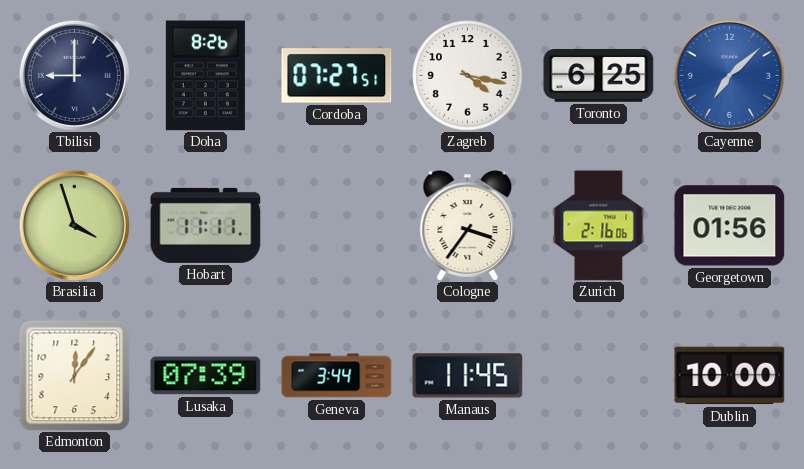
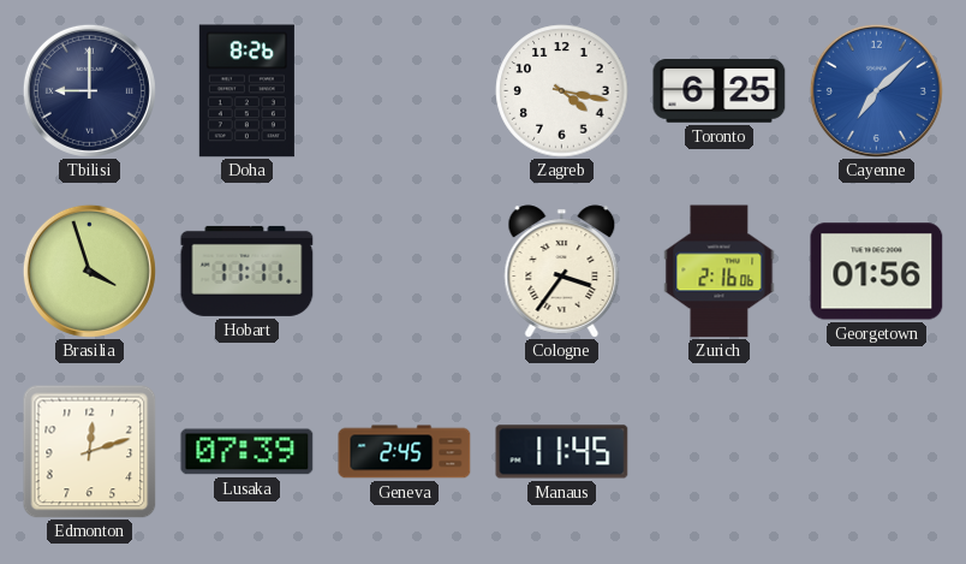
Cordoba: 07:27 -> none
Edmonton: 12:06 -> 12:12
Geneva: 3:44 -> 2:45
Dublin: 10:00 -> none
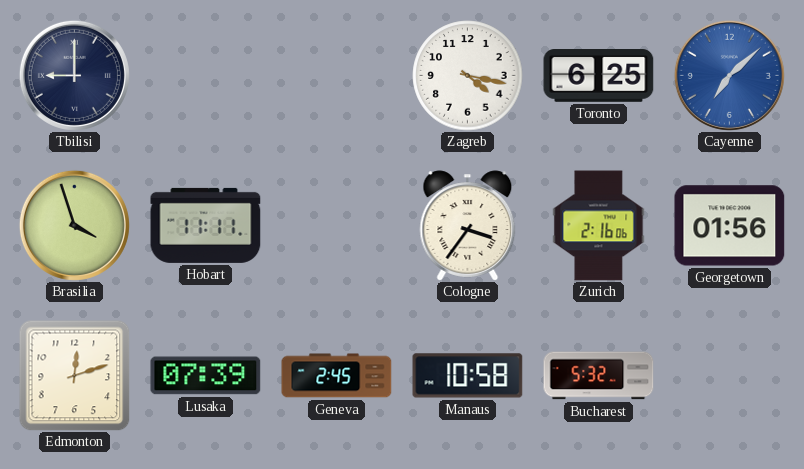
Doha: 8:26 -> none
Manaus: 11:45 -> 10:58
Bucharest: none -> 5:32
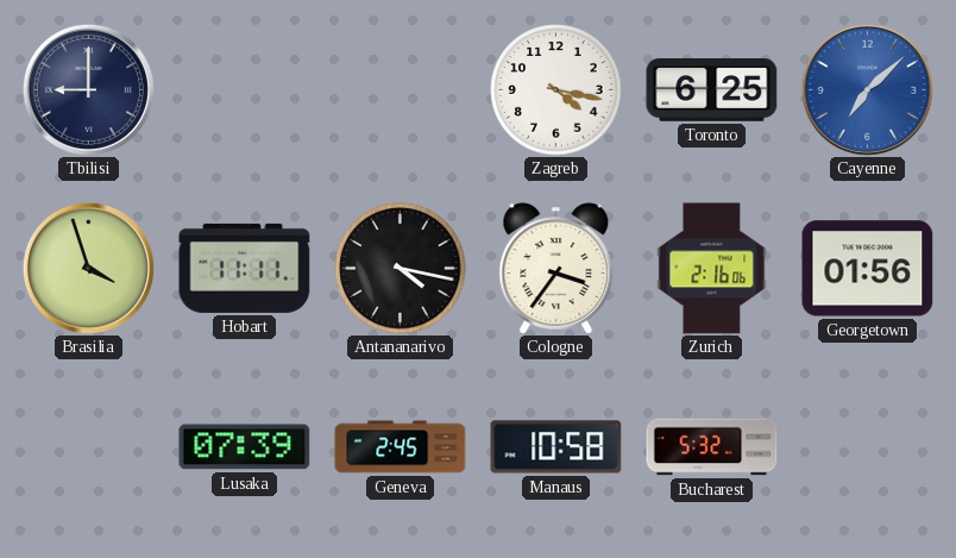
Antananarivo: none -> 4:17
Edmonton: 12:12 -> none
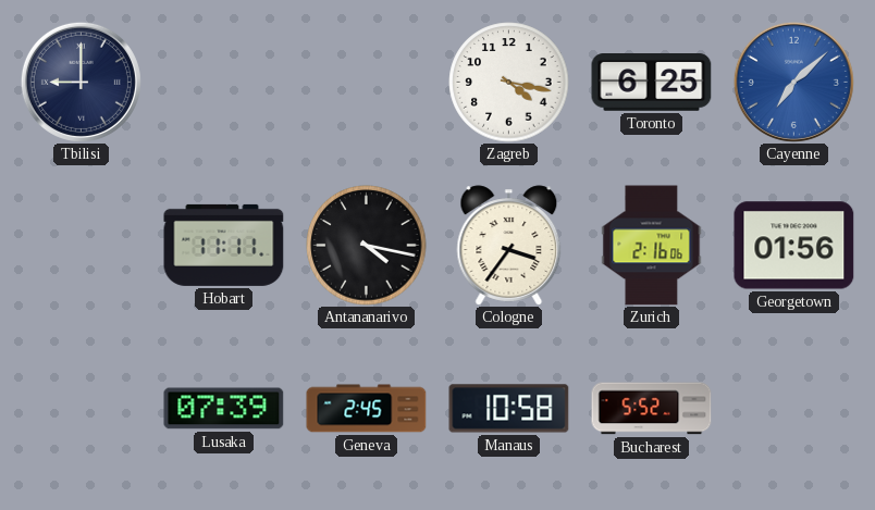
Brasilia: 3:57 -> none
Bucharest: 5:32 -> 5:52
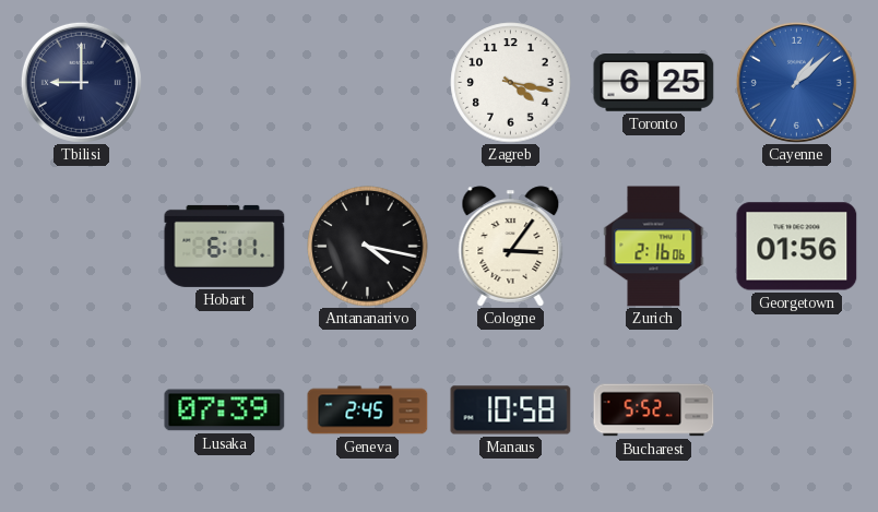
Cayenne: 7:08 -> 1:08
Hobart: 11:11 -> 6:11
Cologne: 3:36 -> 3:06
